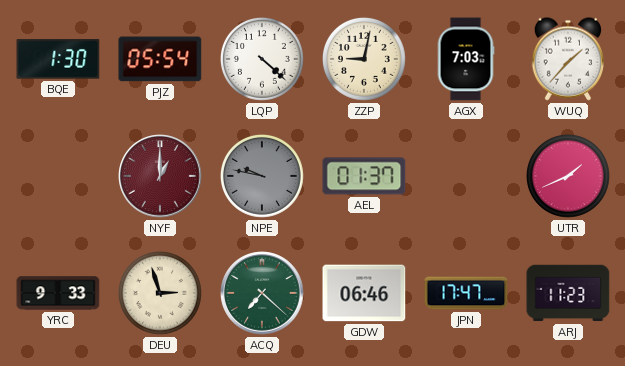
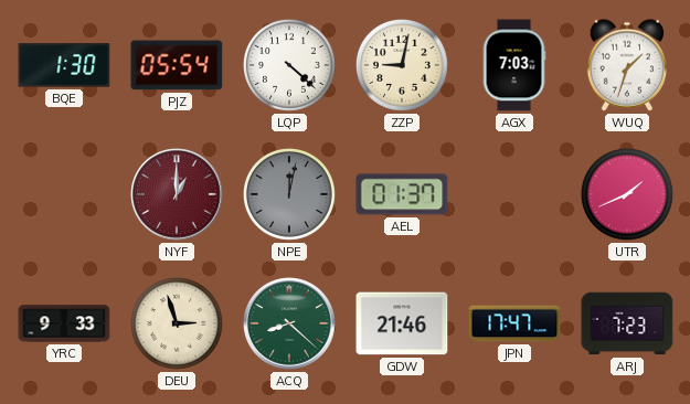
WUQ: 1:37 -> 1:33
NPE: 9:47 -> 12:02
ACQ: 7:22 -> 8:22
GDW: 06:46 -> 21:46
ARJ: 11:23 -> 7:23
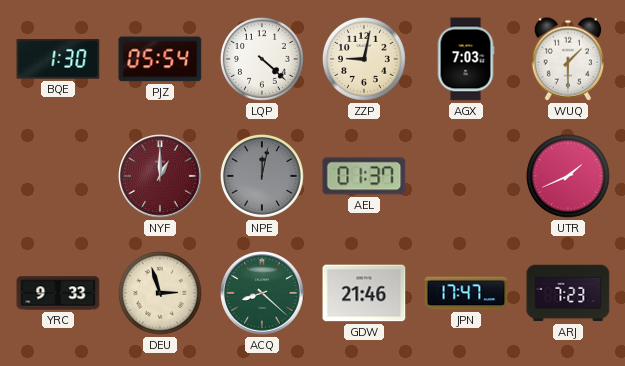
WUQ: 1:33 -> 1:30
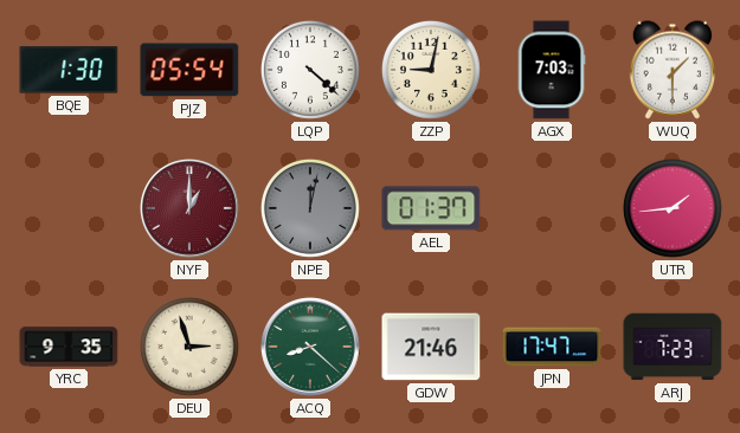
UTR: 1:41 -> 1:44
YRC: 9:33 -> 9:35
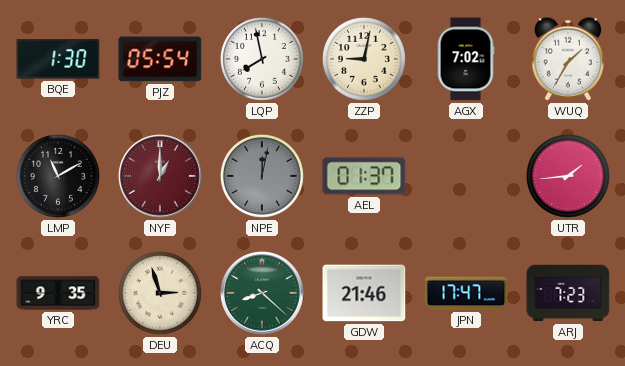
LQP: 4:22 -> 7:58
AGX: 7:03 -> 7:02
WUQ: 1:30 -> 1:35
LMP: none -> 11:10
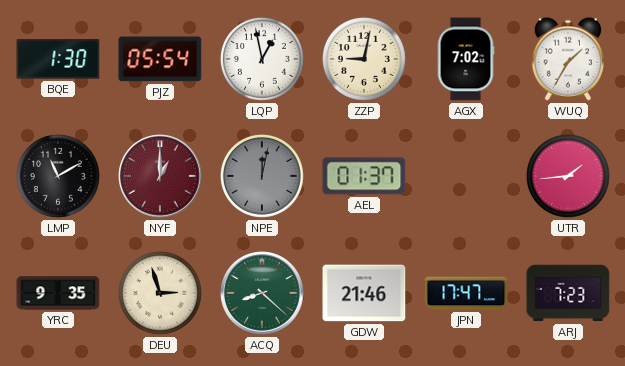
LQP: 7:58 -> 12:58
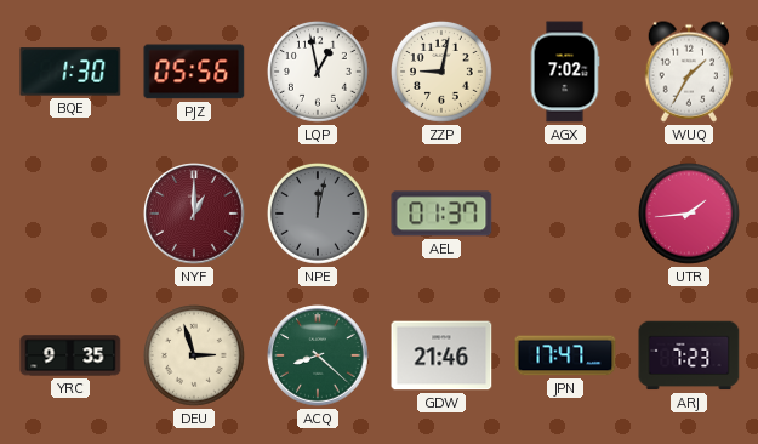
PJZ: 05:54 -> 05:56
LMP: 11:10 -> none
